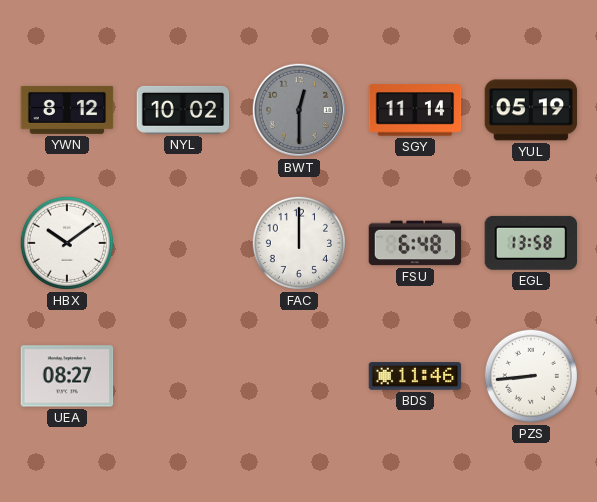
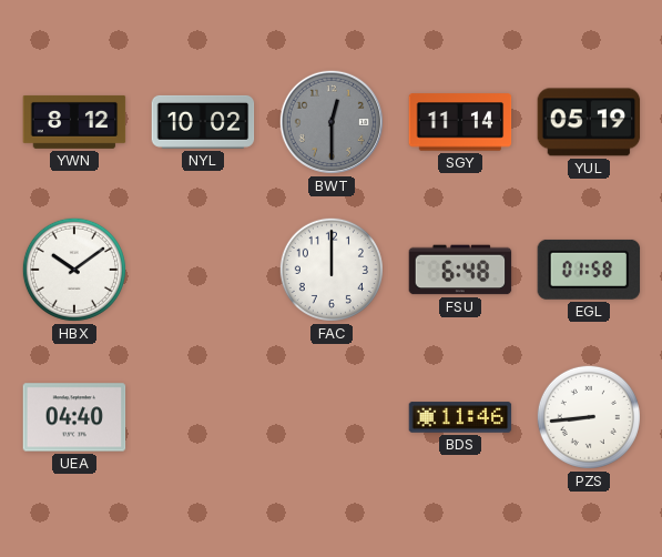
EGL: 13:58 -> 01:58
UEA: 08:27 -> 04:40
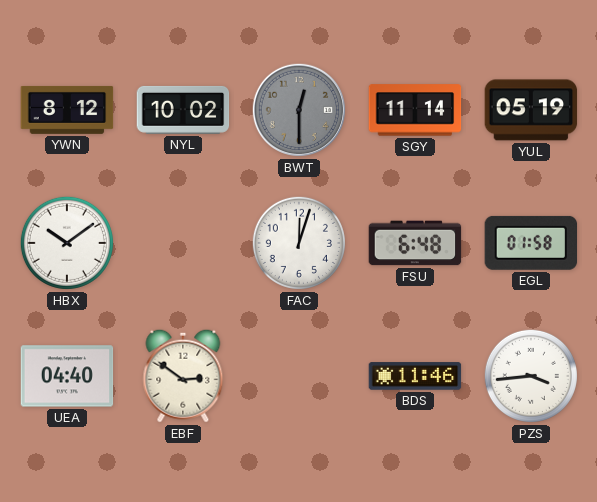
FAC: 12:00 -> 12:03
EBF: none -> 2:51
PZS: 8:44 -> 3:44
